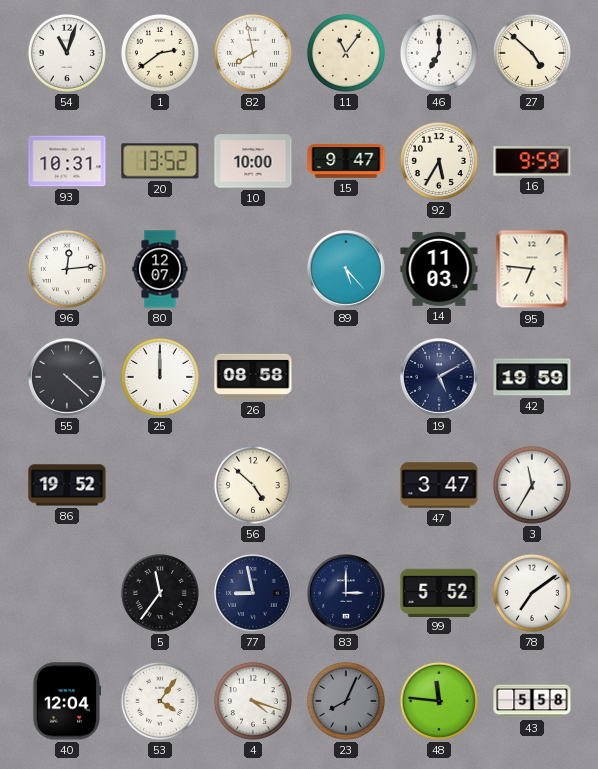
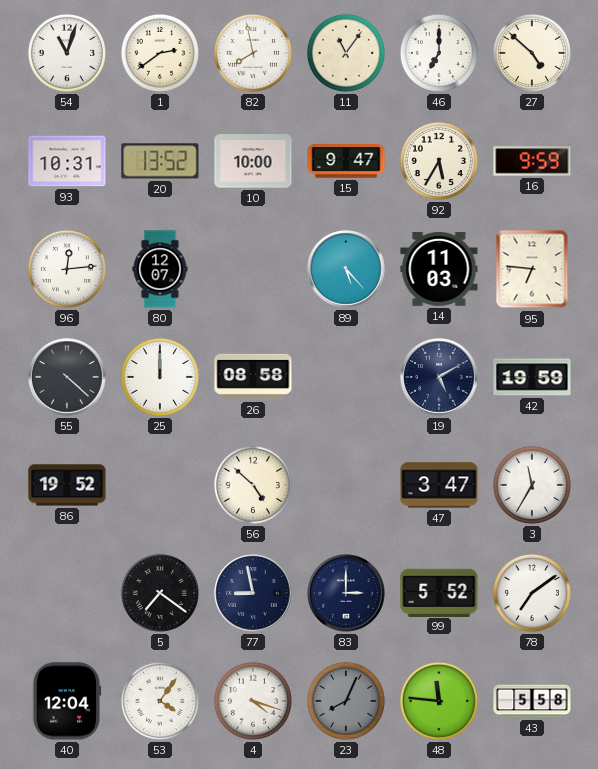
5: 11:36 -> 7:21
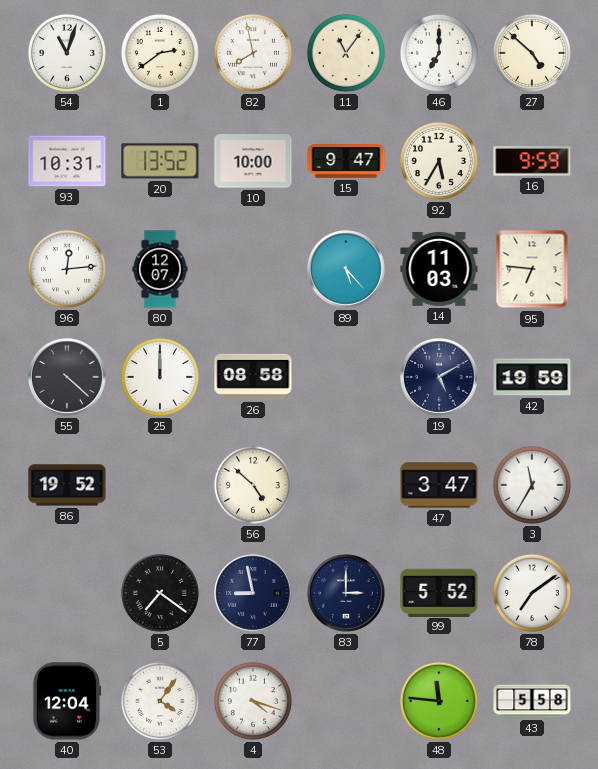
23: 8:04 -> none
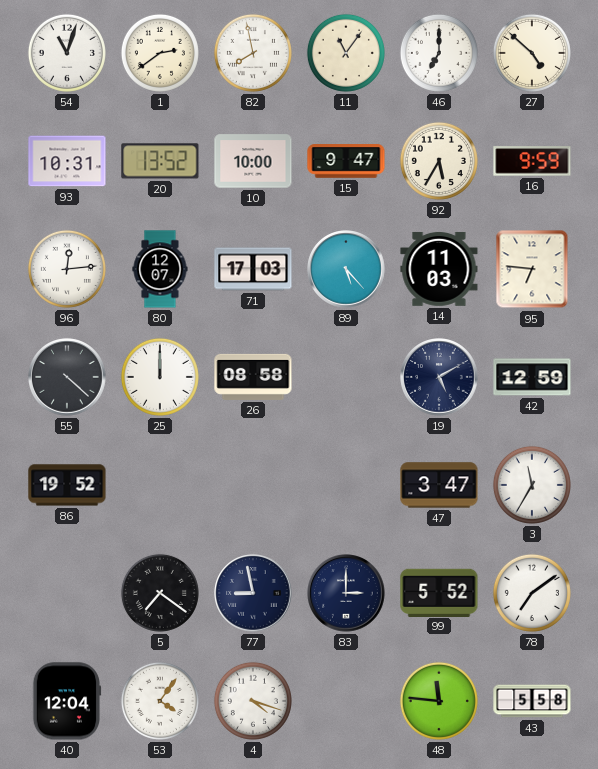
71: none -> 17:03
42: 19:59 -> 12:59
56: 4:52 -> none
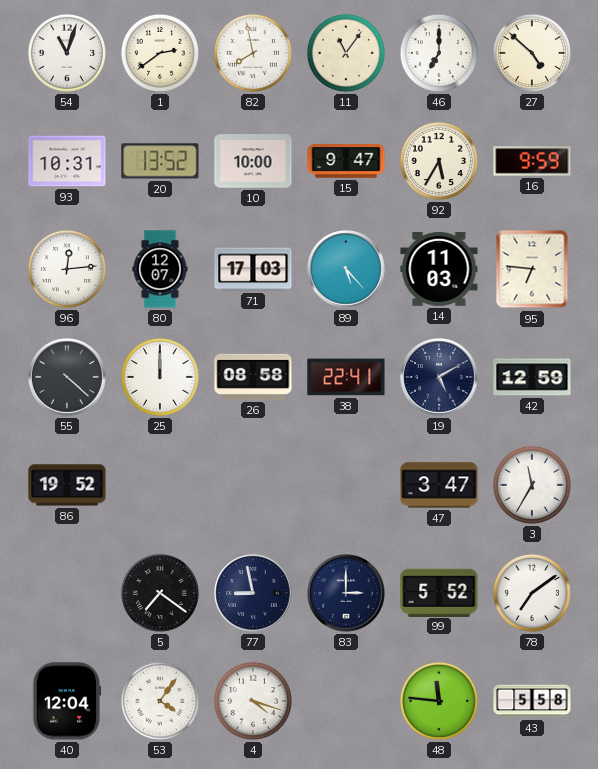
38: none -> 22:41
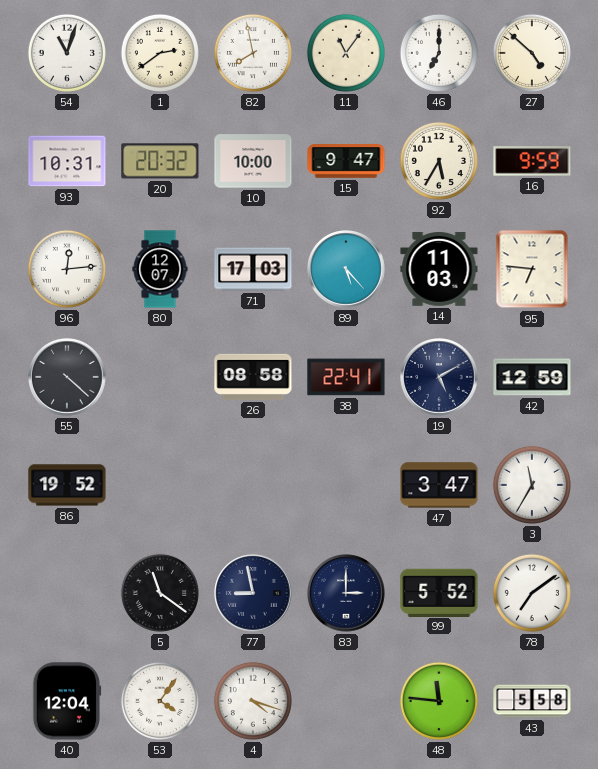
20: 13:52 -> 20:32
25: 12:00 -> none
5: 7:21 -> 11:21
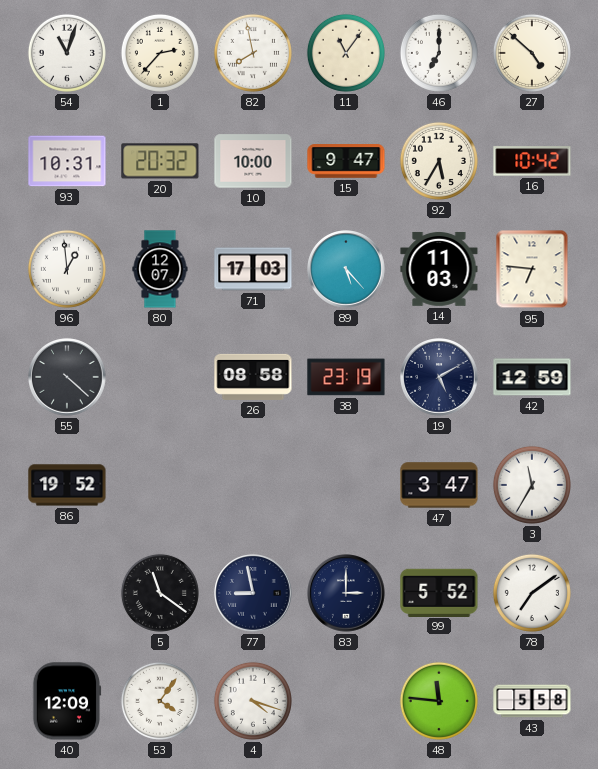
1: 2:39 -> 2:37
16: 9:59 -> 10:42
96: 12:14 -> 12:59
38: 22:41 -> 23:19
40: 12:04 -> 12:09
